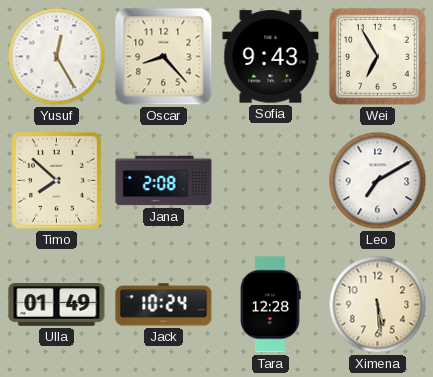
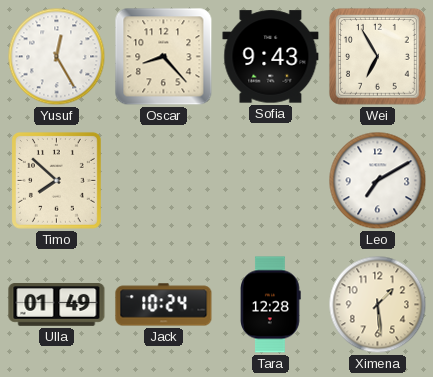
Jana: 2:08 -> none
Ximena: 5:29 -> 1:29
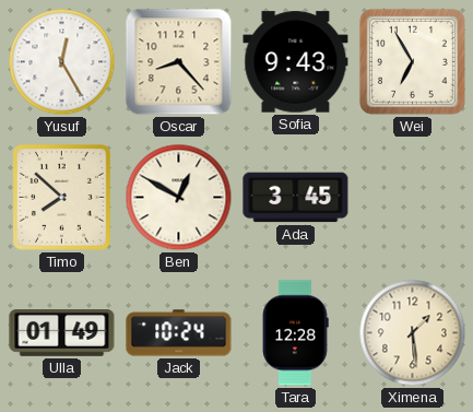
Ben: none -> 12:50
Ada: none -> 3:45
Leo: 7:10 -> none
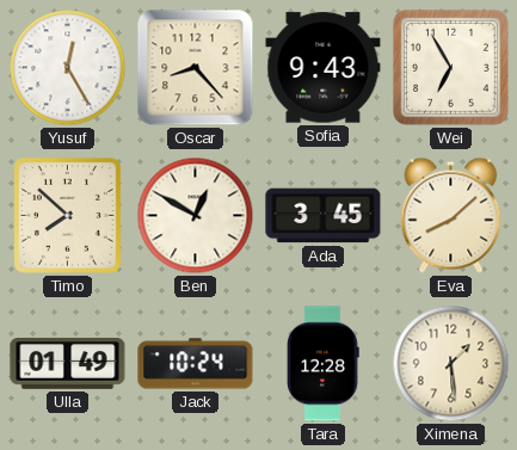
Eva: none -> 8:08
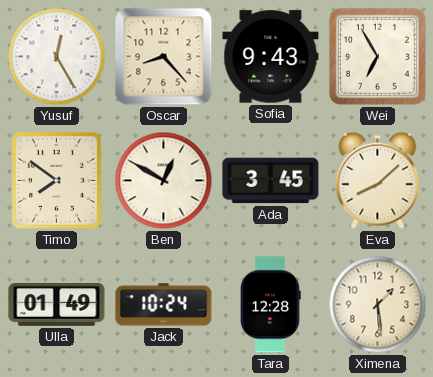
Timo: 7:52 -> 7:51
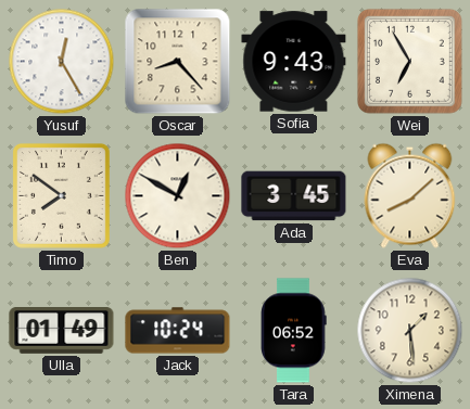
Tara: 12:28 -> 06:52
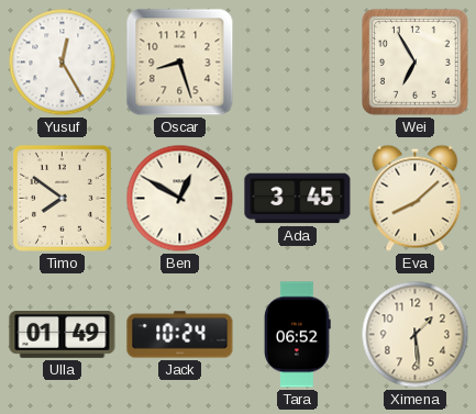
Oscar: 8:23 -> 8:27
Sofia: 9:43 -> none
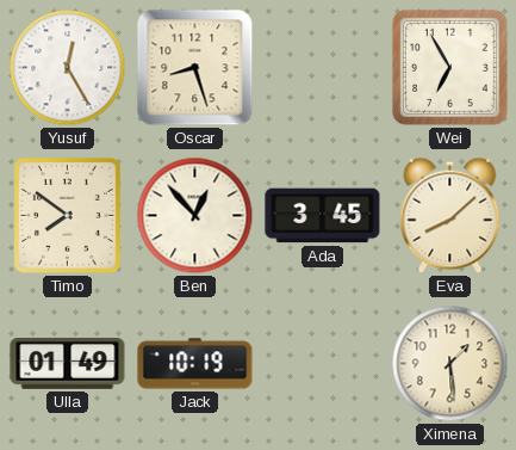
Ben: 12:50 -> 12:53
Jack: 10:24 -> 10:19
Tara: 06:52 -> none
